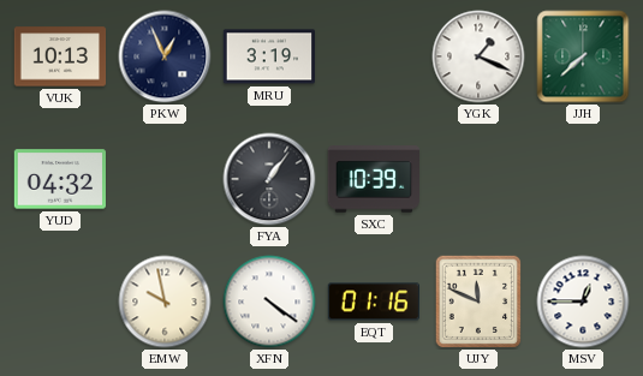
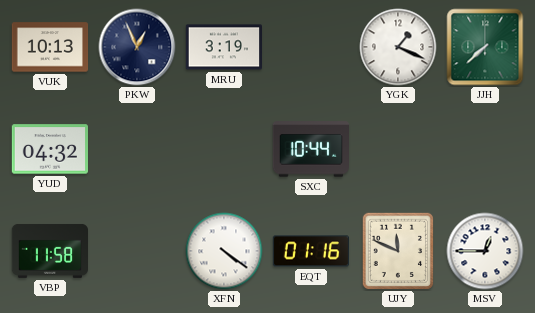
FYA: 1:06 -> none
SXC: 10:39 -> 10:44
VBP: none -> 11:58
EMW: 9:58 -> none
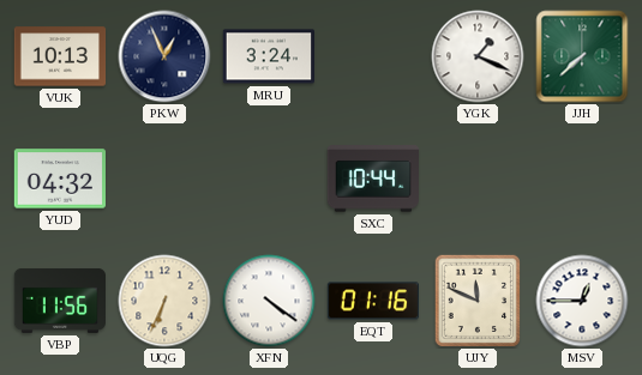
MRU: 3:19 -> 3:24
VBP: 11:58 -> 11:56
UQG: none -> 6:34
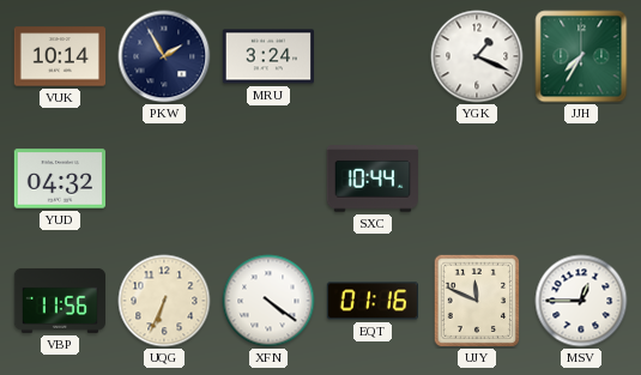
VUK: 10:13 -> 10:14
PKW: 12:56 -> 1:55
JJH: 7:38 -> 7:35
